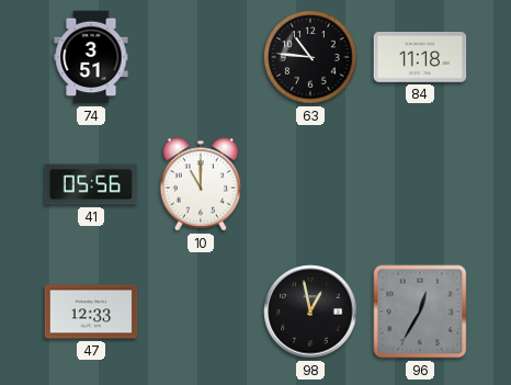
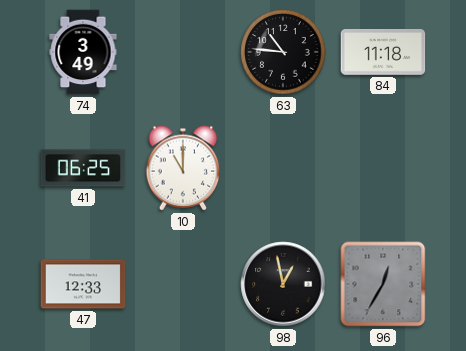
74: 3:51 -> 3:49
41: 05:56 -> 06:25
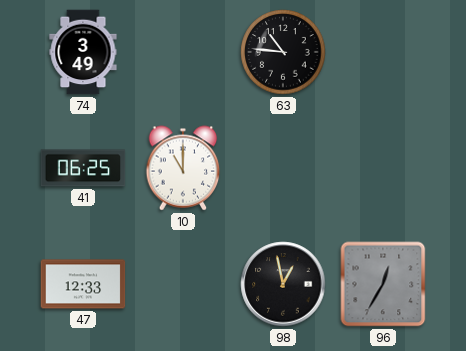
84: 11:18 -> none
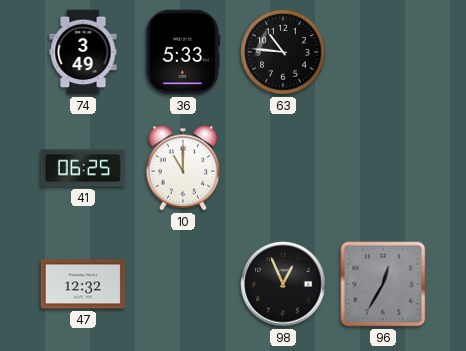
36: none -> 5:33
47: 12:33 -> 12:32
98: 12:58 -> 12:56
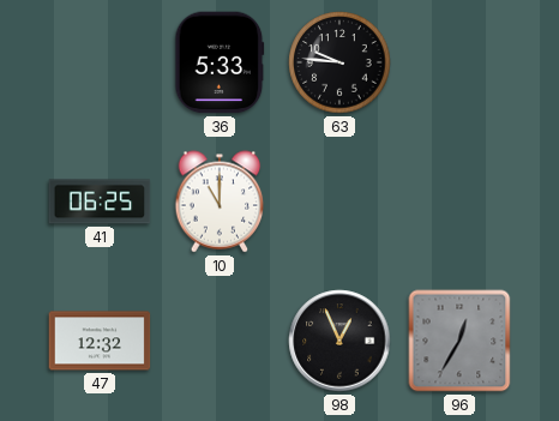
74: 3:49 -> none
63: 10:46 -> 9:46
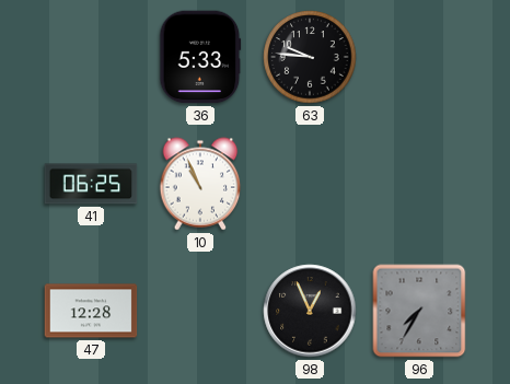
10: 11:00 -> 10:56
47: 12:32 -> 12:28
96: 12:35 -> 7:35
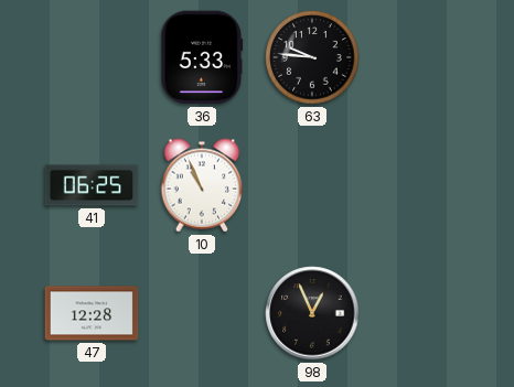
96: 7:35 -> none
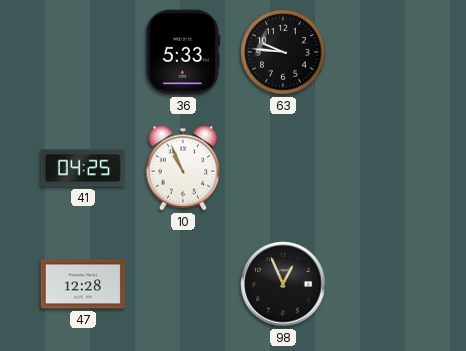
41: 06:25 -> 04:25
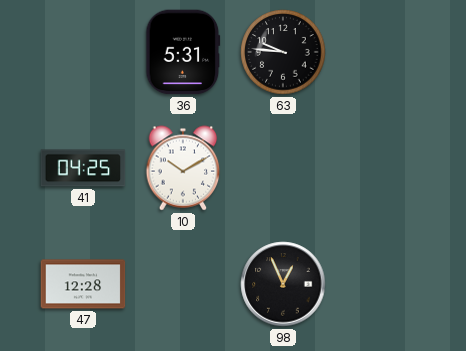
36: 5:33 -> 5:31
10: 10:56 -> 10:10
